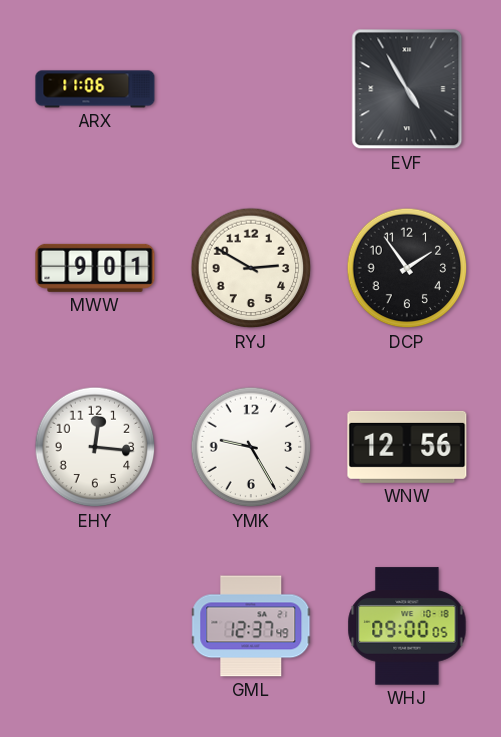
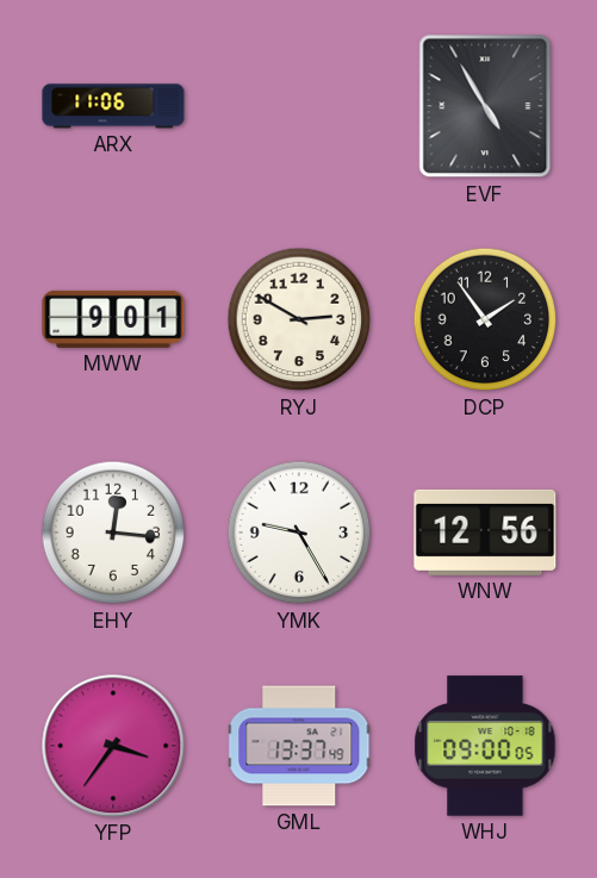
YFP: none -> 3:36
GML: 12:37 -> 13:37
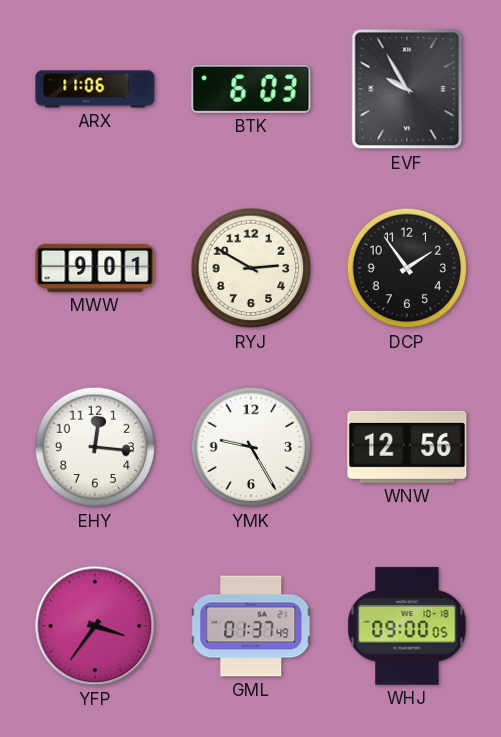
BTK: none -> 6:03
EVF: 4:55 -> 9:55
GML: 13:37 -> 01:37
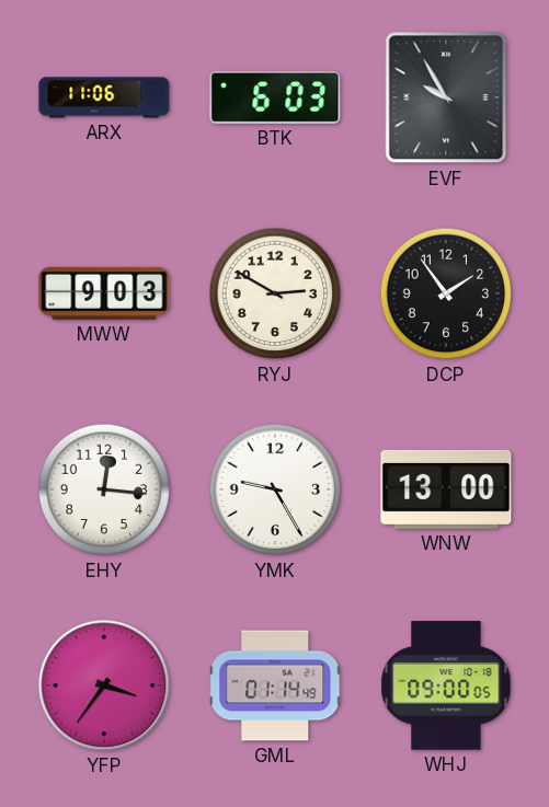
MWW: 9:01 -> 9:03
WNW: 12:56 -> 13:00
GML: 01:37 -> 01:14
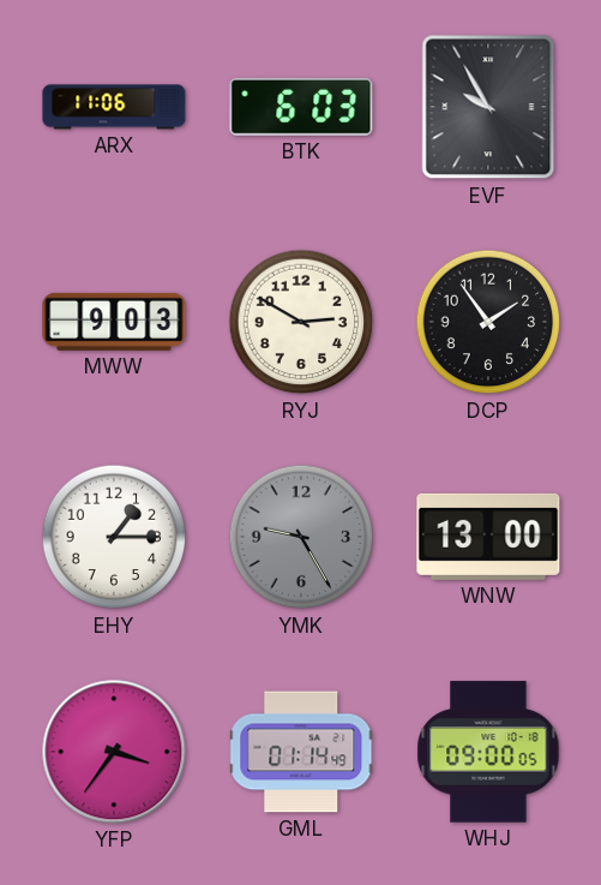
EHY: 12:16 -> 1:15
YMK dial: white -> grey
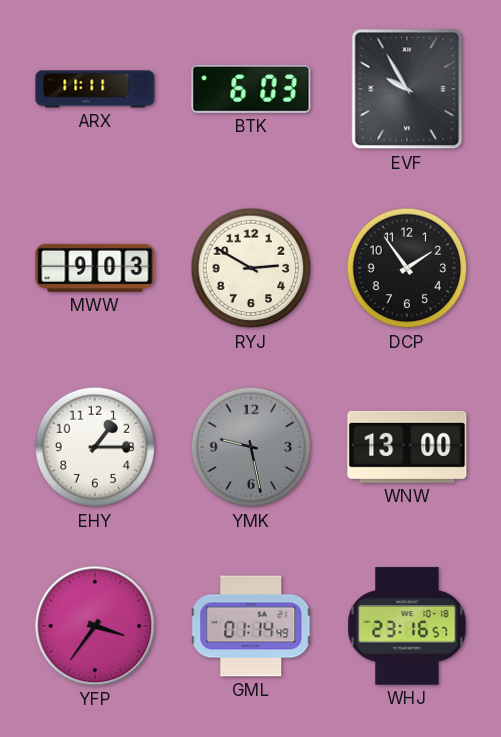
ARX: 11:06 -> 11:11
YMK: 9:25 -> 9:28
WHJ: 09:00 -> 23:16
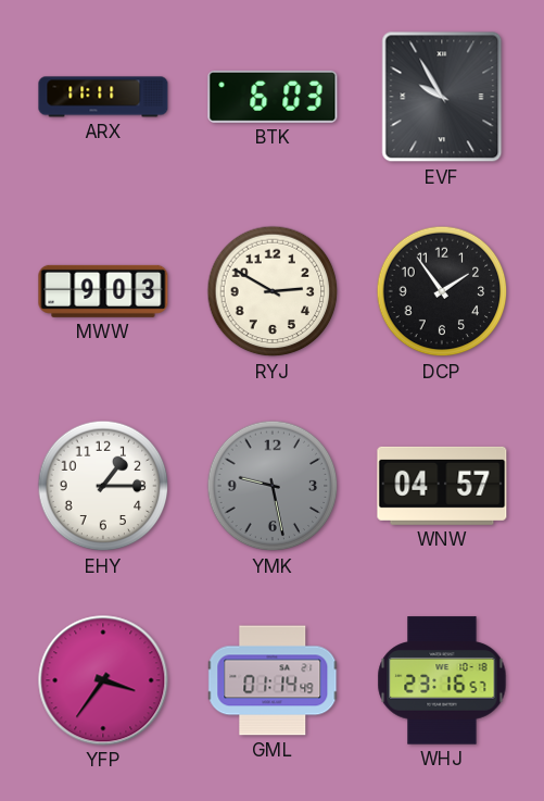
WNW: 13:00 -> 04:57
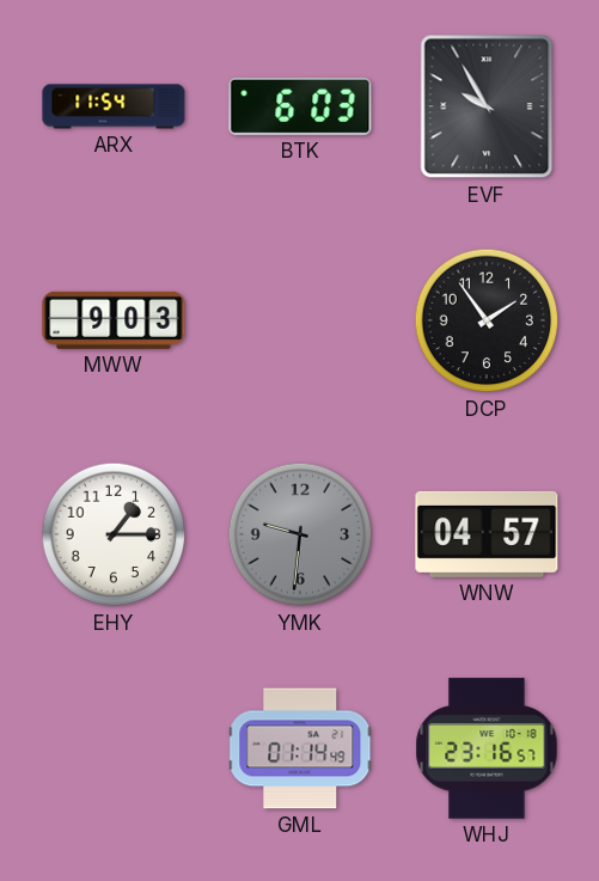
ARX: 11:11 -> 11:54
RYJ: 2:50 -> none
YMK: 9:28 -> 9:31
YFP: 3:36 -> none
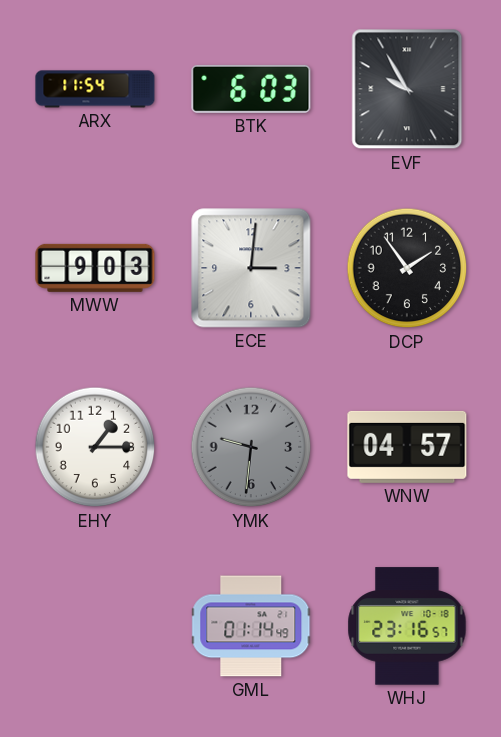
ECE: none -> 3:01
